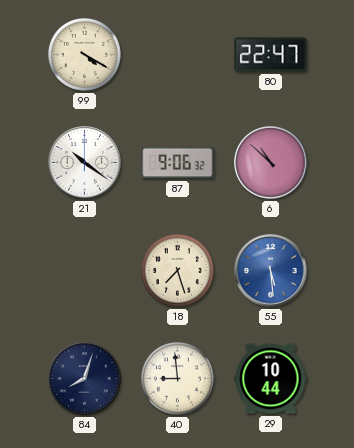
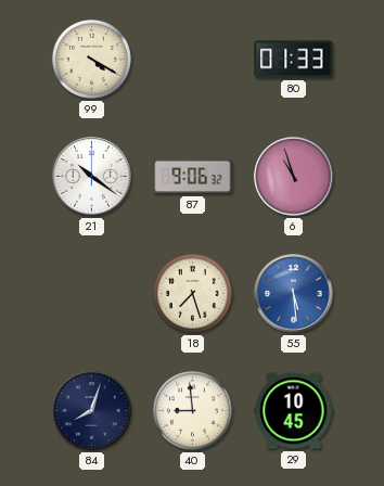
80: 22:47 -> 01:33
6: 10:52 -> 10:57
29: 10:44 -> 10:45
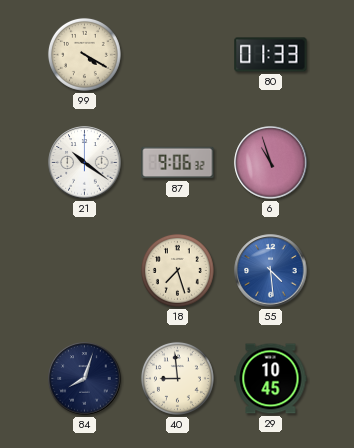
55: 5:29 -> 4:29
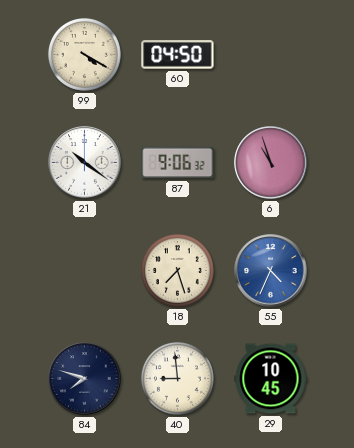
60: none -> 04:50
80: 01:33 -> none
55: 4:29 -> 4:34
84: 8:03 -> 7:48
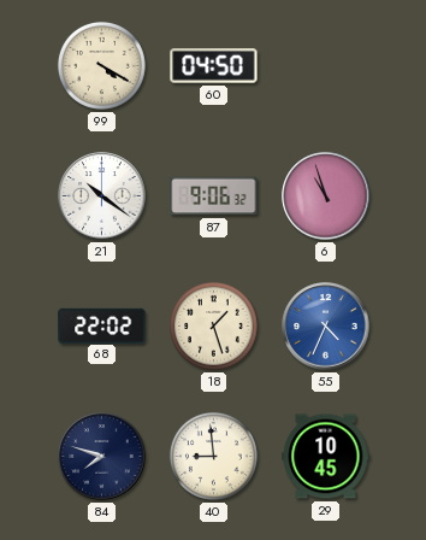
68: none -> 22:02
18: 7:27 -> 1:27
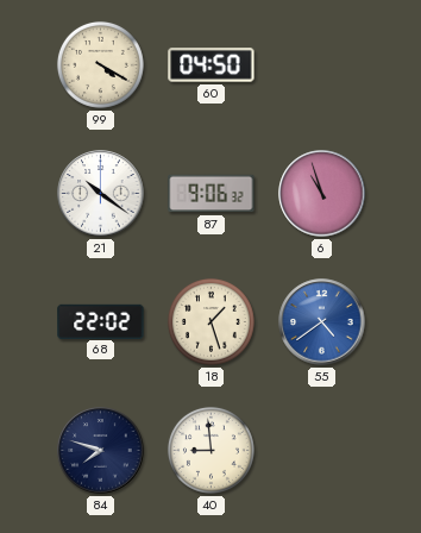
55: 4:34 -> 4:39
29: 10:45 -> none
